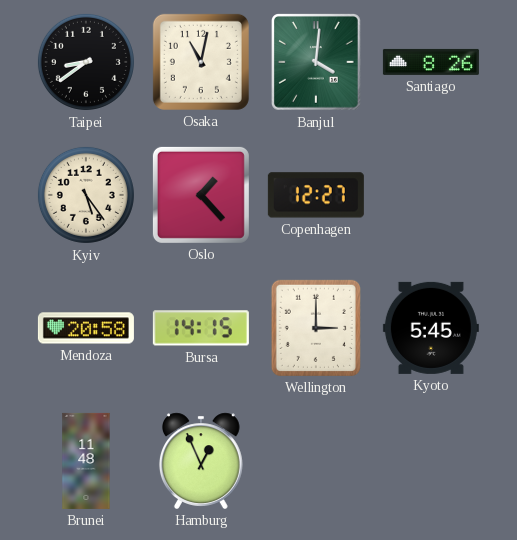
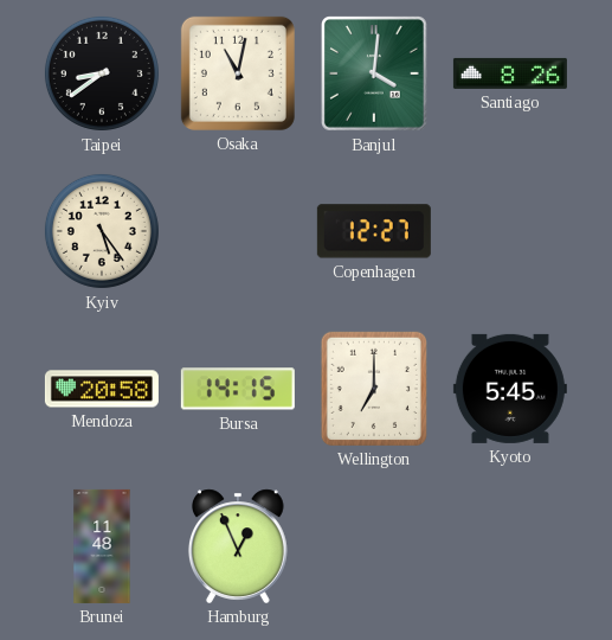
Oslo: 1:23 -> none
Wellington: 3:00 -> 7:00
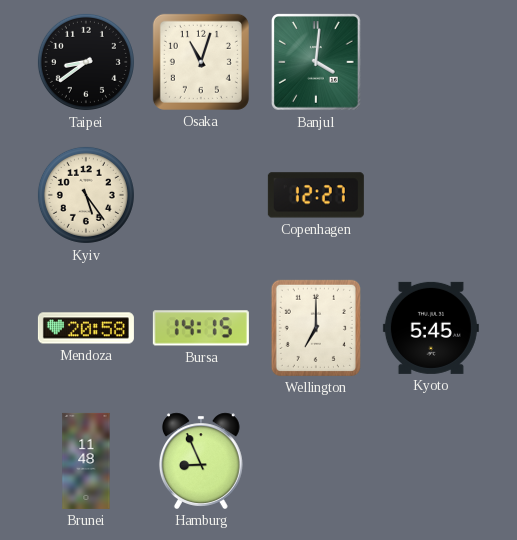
Osaka: 11:02 -> 11:03
Santiago: 8:26 -> none
Hamburg: 12:56 -> 8:56
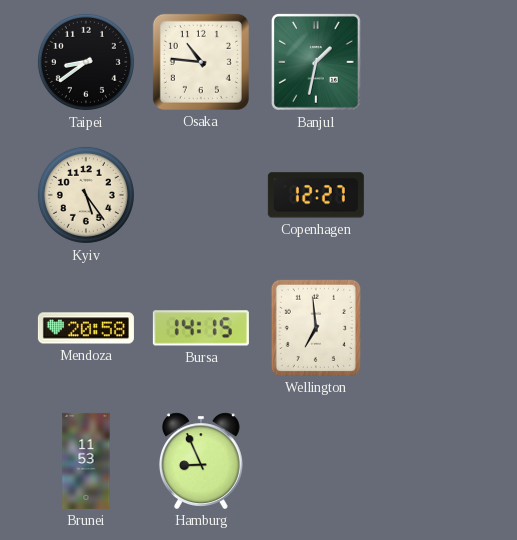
Osaka: 11:03 -> 10:46
Banjul: 4:01 -> 1:32
Wellington: 7:00 -> 6:59
Kyoto: 5:45 -> none
Brunei: 11:48 -> 11:53
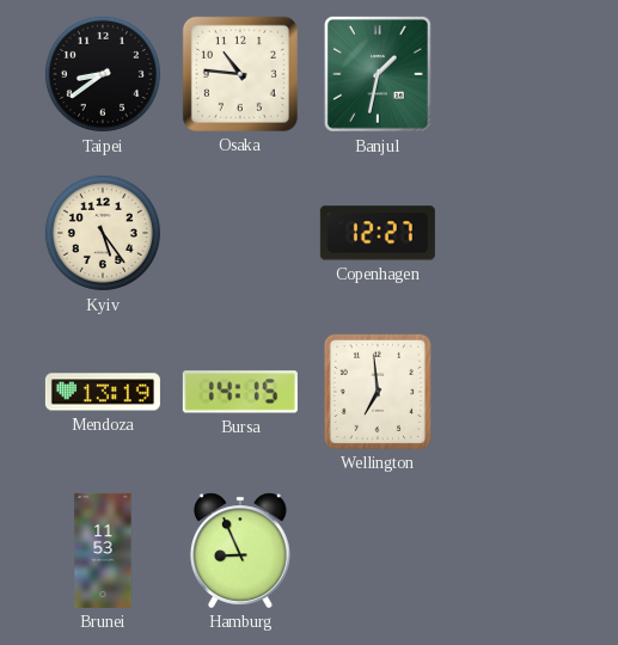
Mendoza: 20:58 -> 13:19
